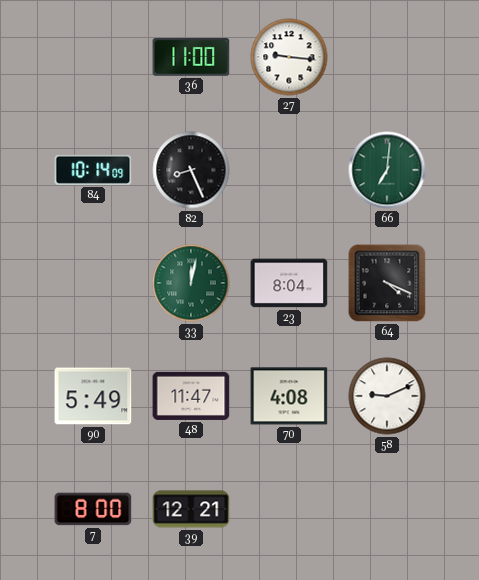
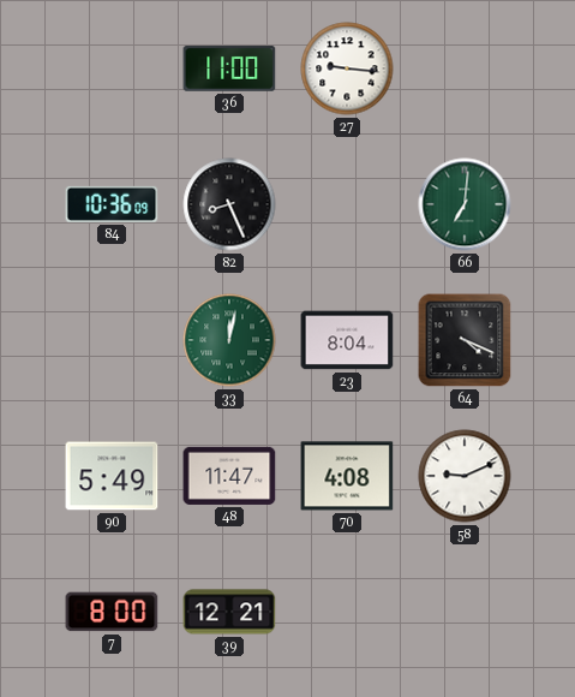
84: 10:14 -> 10:36
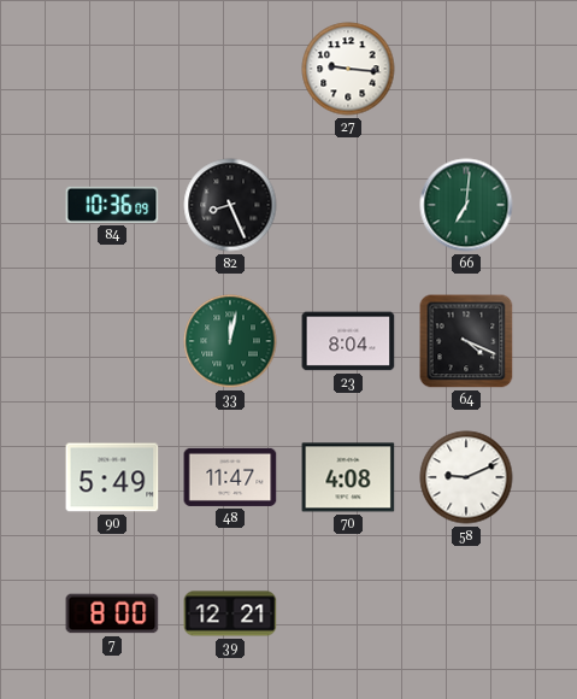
36: 11:00 -> none
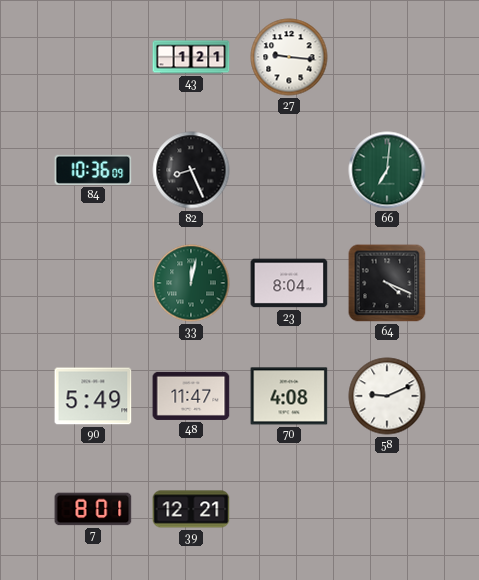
43: none -> 1:21
7: 8:00 -> 8:01
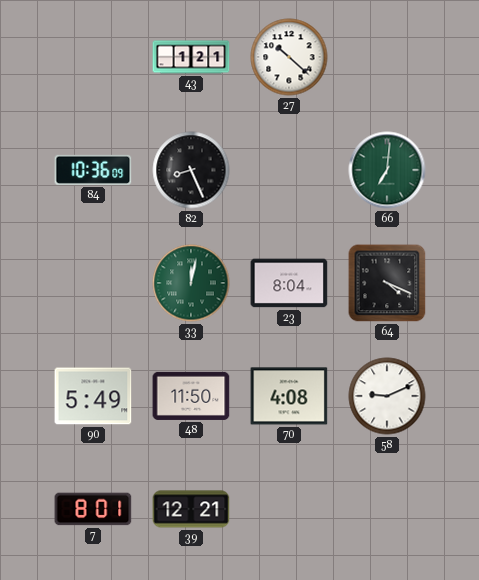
27: 9:16 -> 10:22
48: 11:47 -> 11:50
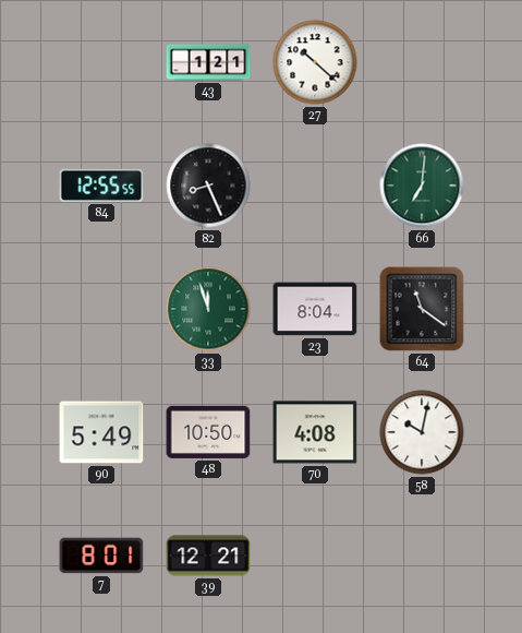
84: 10:36 -> 12:55
33: 12:02 -> 11:57
64: 4:19 -> 11:21
48: 11:50 -> 10:50
58: 9:11 -> 10:02
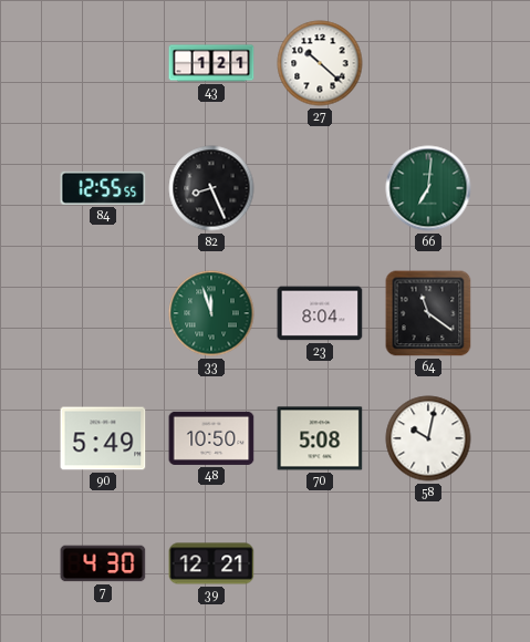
70: 4:08 -> 5:08
7: 8:01 -> 4:30
